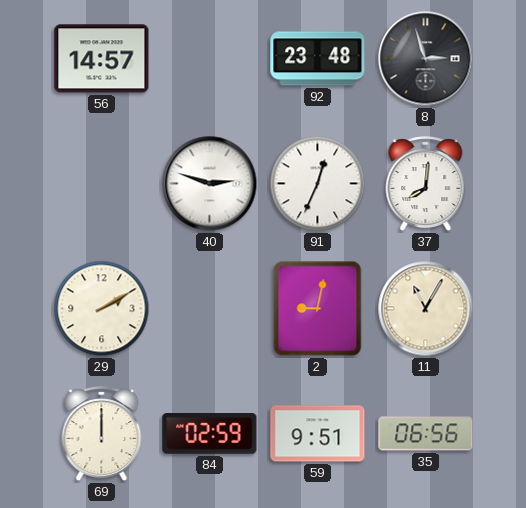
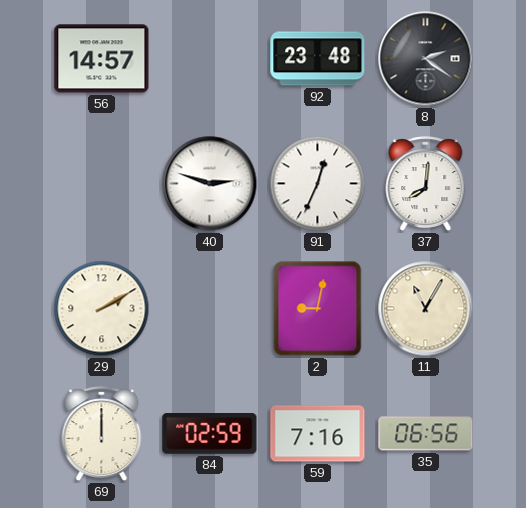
8: 2:57 -> 2:21
59: 9:51 -> 7:16
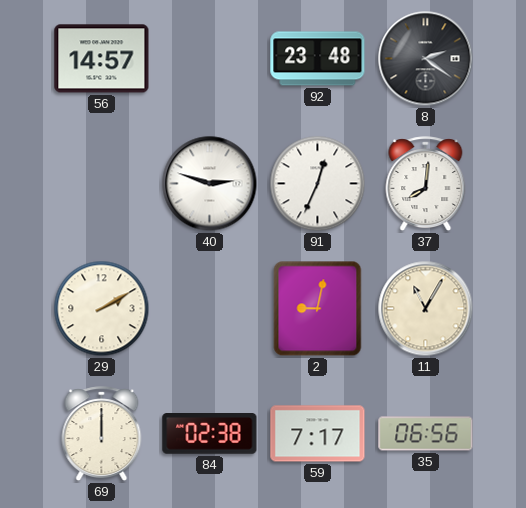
84: 02:59 -> 02:38
59: 7:16 -> 7:17
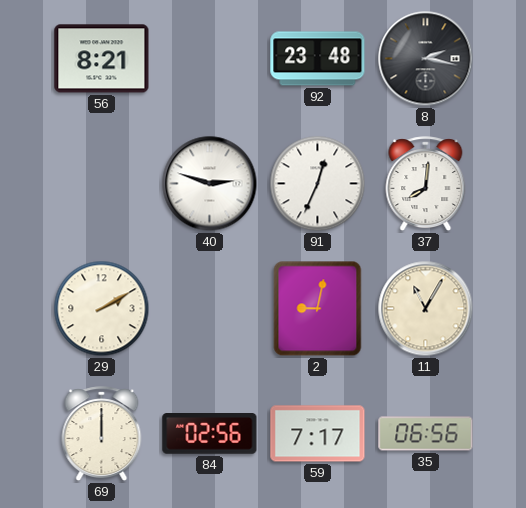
56: 14:57 -> 8:21
8: 2:21 -> 2:17
84: 02:38 -> 02:56
